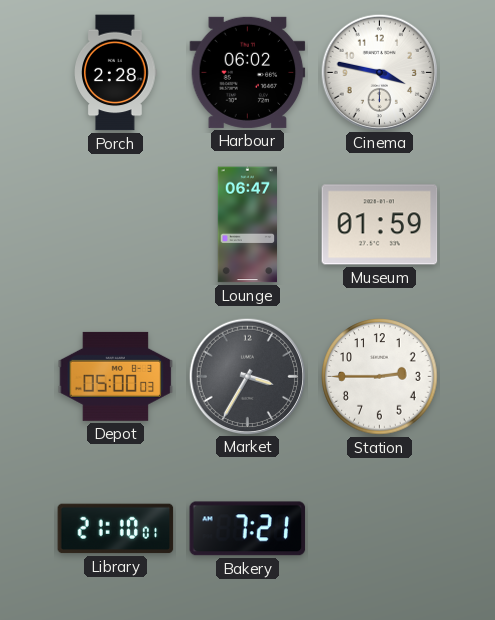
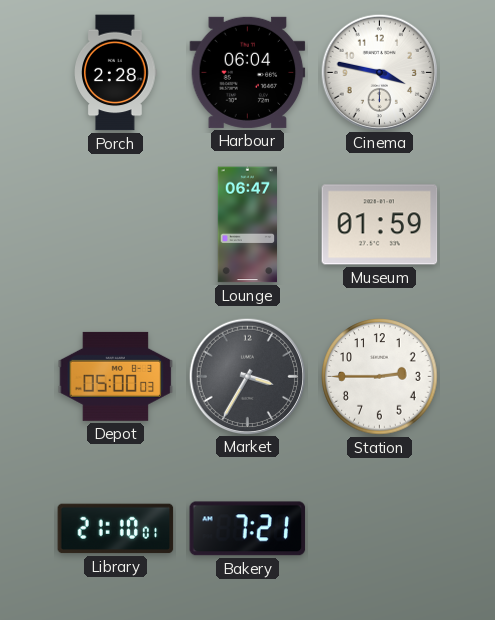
Harbour: 06:02 -> 06:04
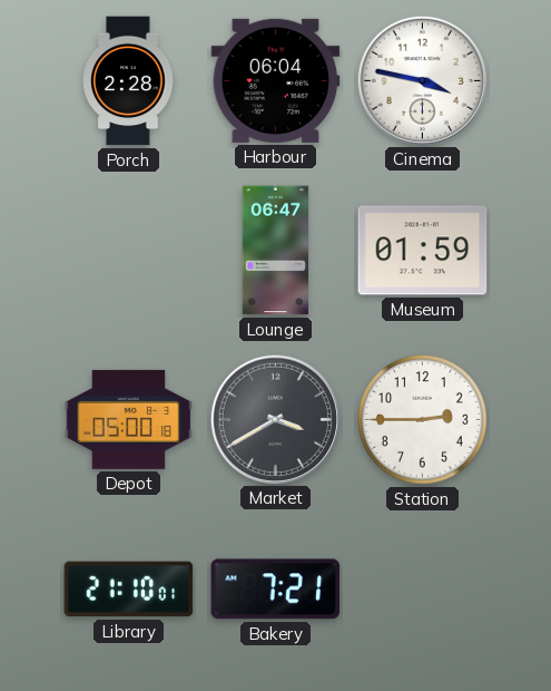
Depot: 05:00:03 -> 05:00:18
Market: 3:35 -> 3:40
